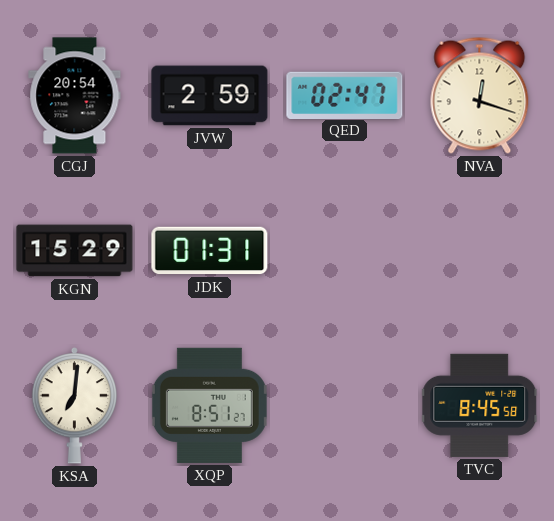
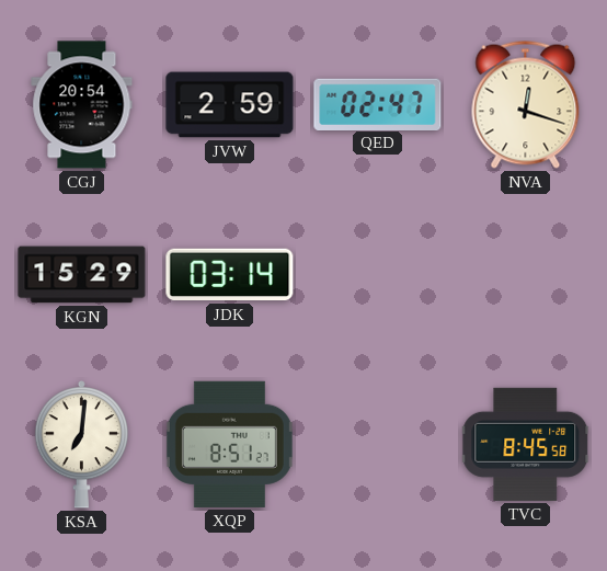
JDK: 01:31 -> 03:14
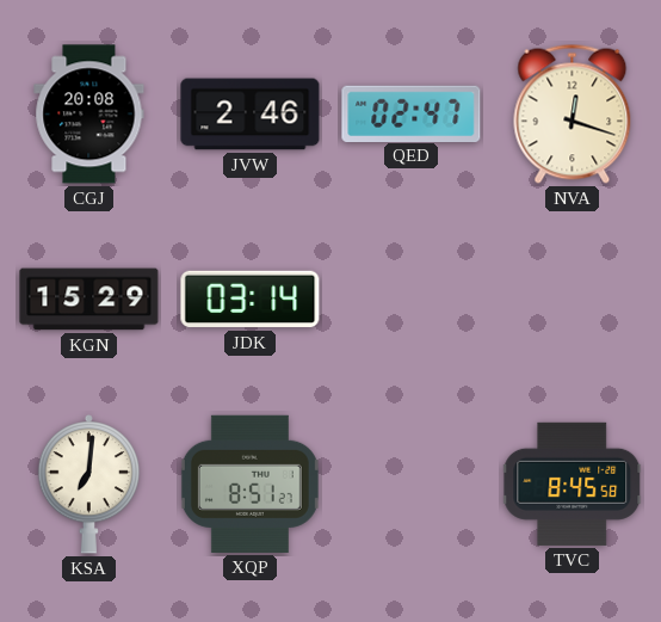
CGJ: 20:54 -> 20:08
JVW: 2:59 -> 2:46
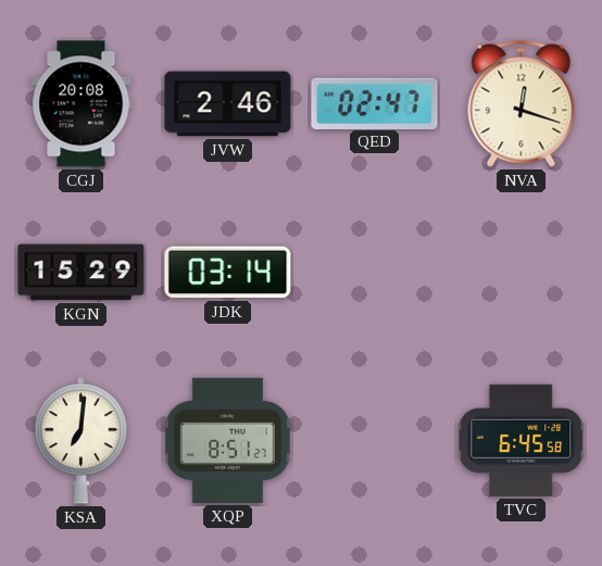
TVC: 8:45 -> 6:45
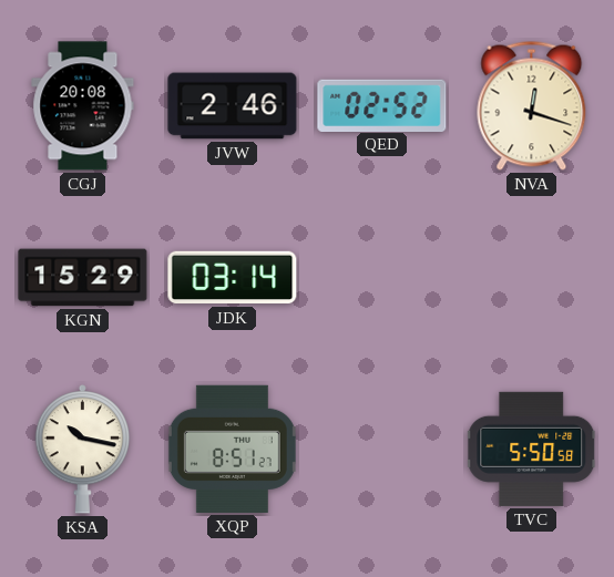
QED: 02:47 -> 02:52
KSA: 7:01 -> 10:17
TVC: 6:45 -> 5:50
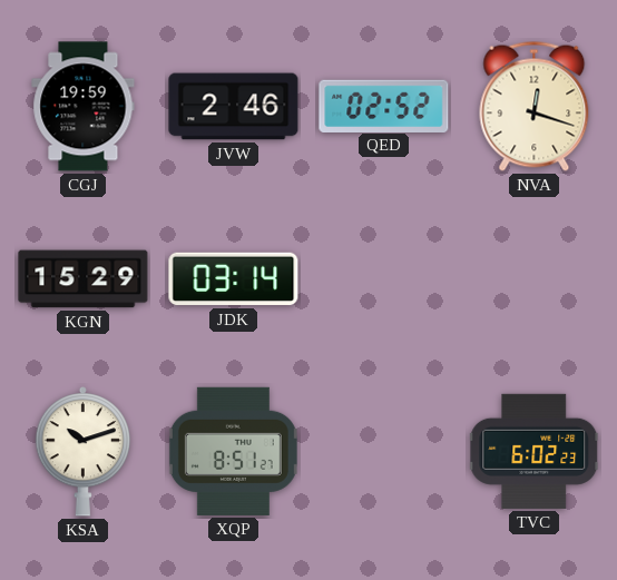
CGJ: 20:08 -> 19:59
KSA: 10:17 -> 10:12
TVC: 5:50 -> 6:02
